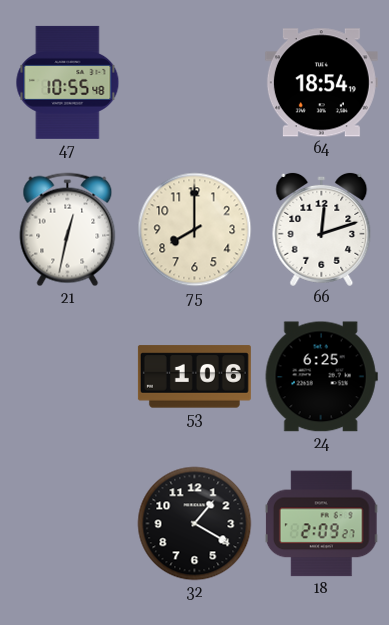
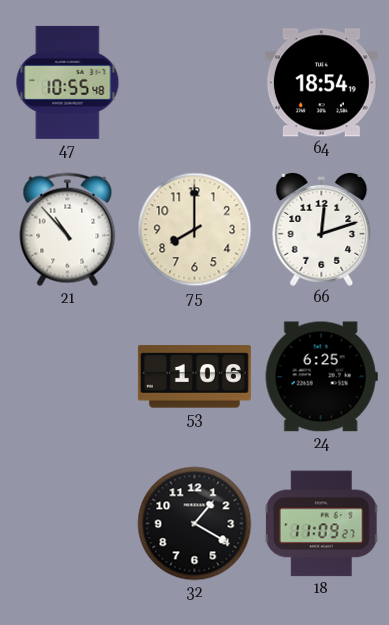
21: 12:32 -> 10:53
18: 2:09 -> 11:09
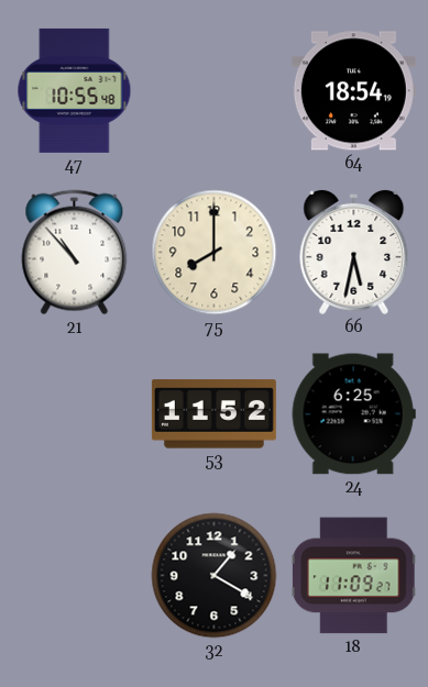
66: 12:12 -> 5:32
53: 1:06 -> 11:52
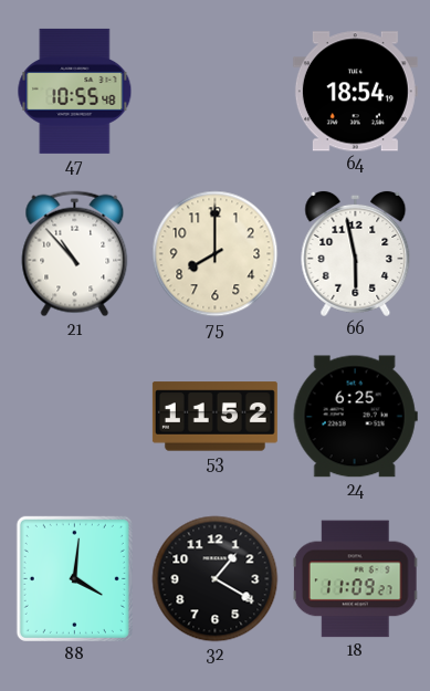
66: 5:32 -> 5:58
88: none -> 4:01
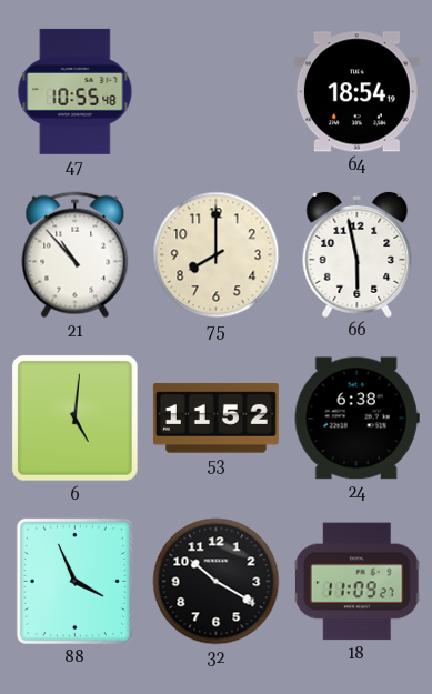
6: none -> 5:01
24: 6:25 -> 6:38
88: 4:01 -> 3:56
32: 1:20 -> 10:20
